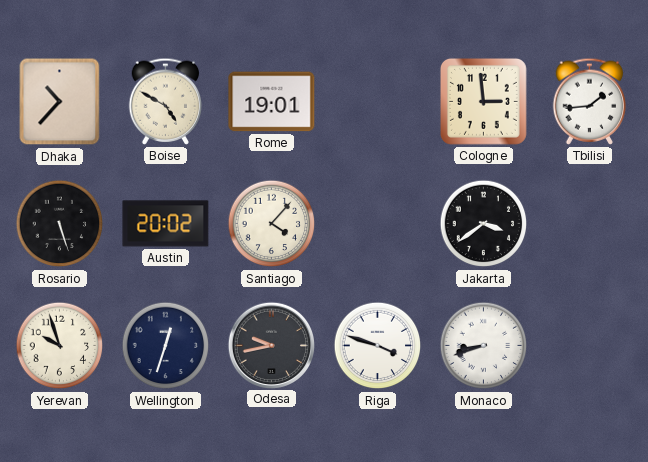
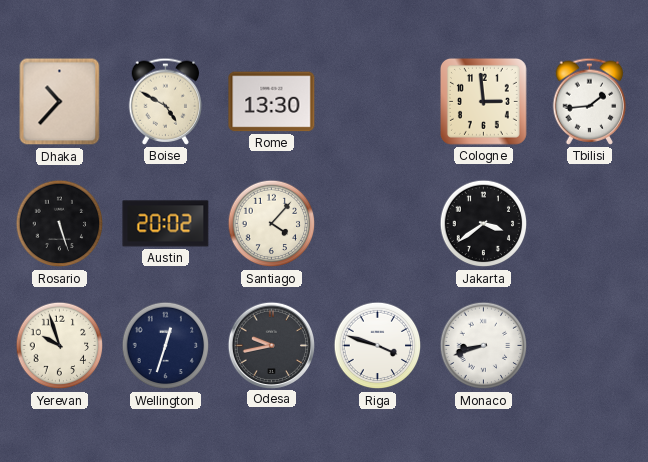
Rome: 19:01 -> 13:30
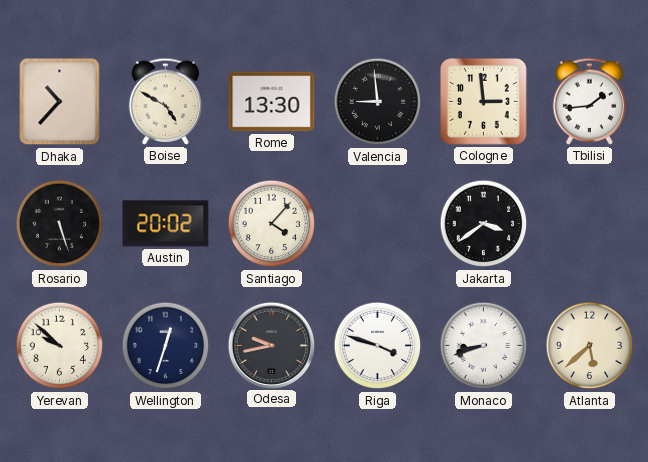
Valencia: none -> 8:59
Yerevan: 9:57 -> 9:52
Atlanta: none -> 5:38
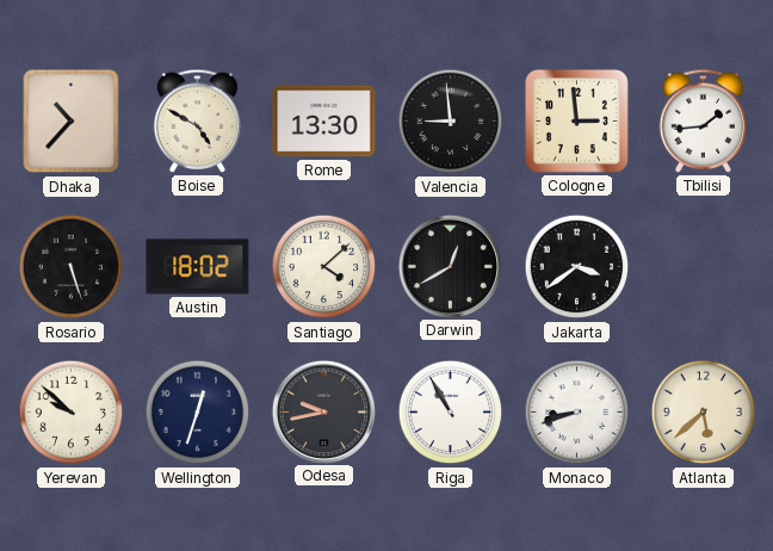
Austin: 20:02 -> 18:02
Santiago: 4:07 -> 4:08
Darwin: none -> 12:40
Riga: 3:48 -> 10:55
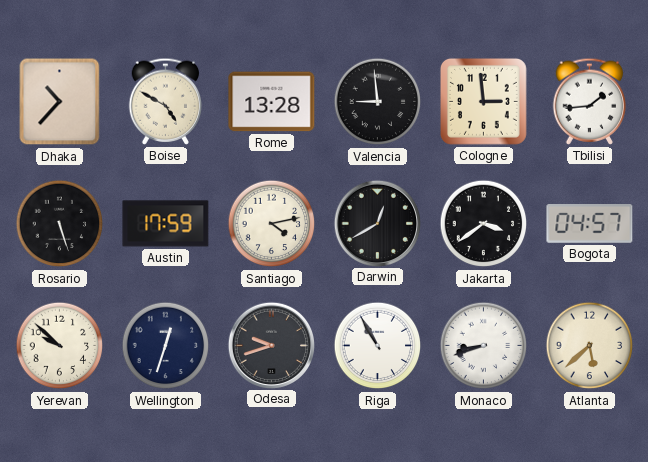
Rome: 13:30 -> 13:28
Austin: 18:02 -> 17:59
Santiago: 4:08 -> 4:13
Bogota: none -> 04:57
Odesa: 9:43 -> 9:42
